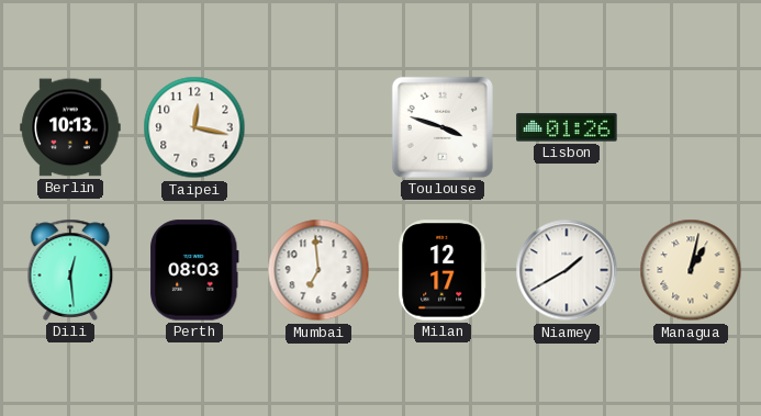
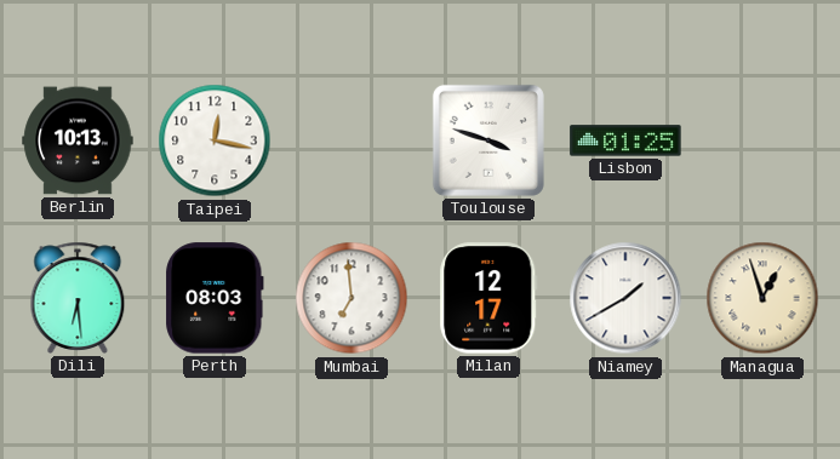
Lisbon: 01:26 -> 01:25
Dili: 12:29 -> 6:29
Managua: 1:02 -> 12:57
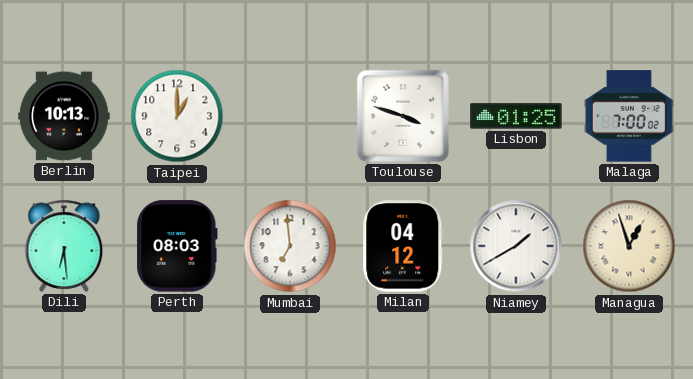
Taipei: 12:17 -> 1:00
Malaga: none -> 7:00
Milan: 12:17 -> 04:12
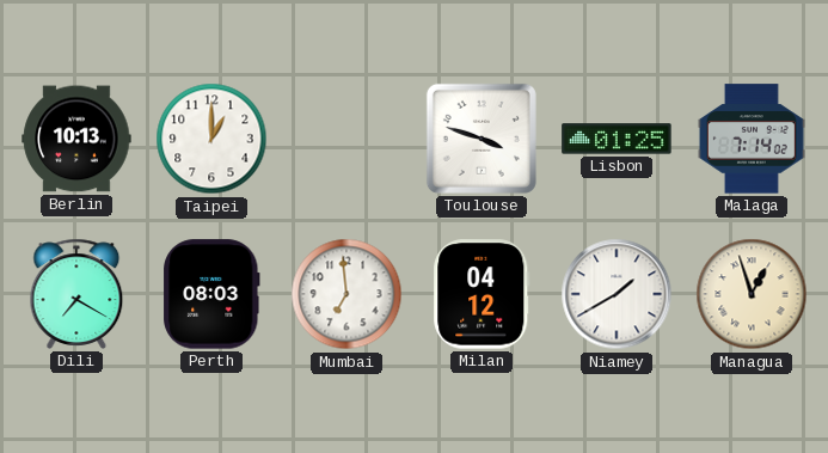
Malaga: 7:00 -> 7:14
Dili: 6:29 -> 7:20
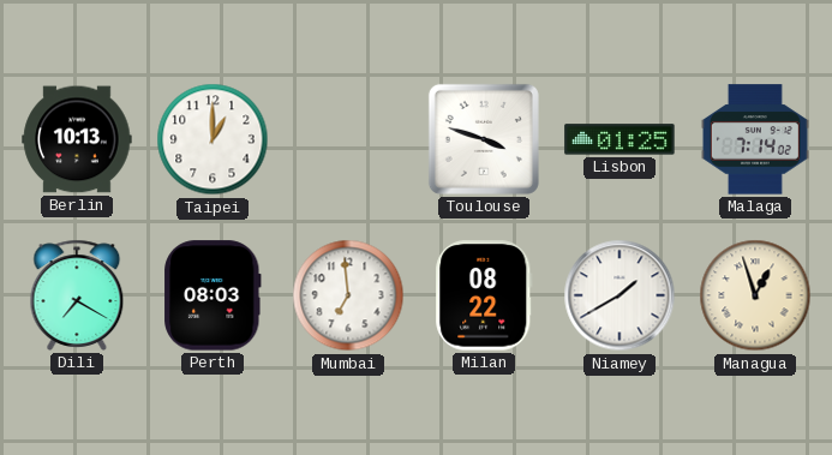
Milan: 04:12 -> 08:22
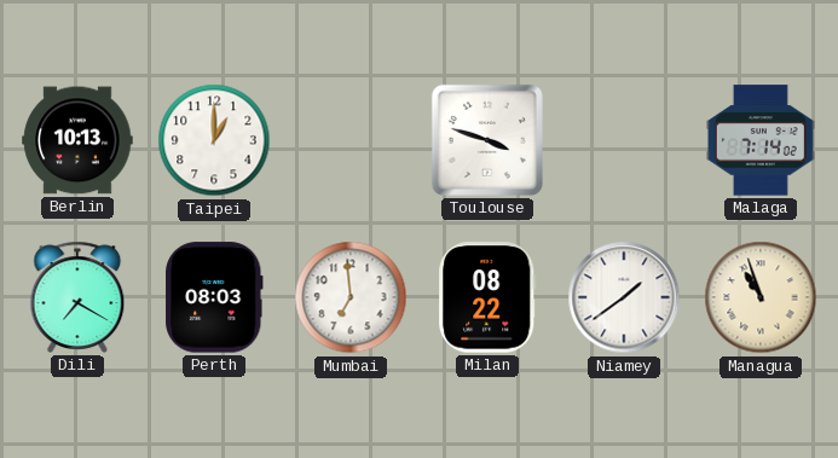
Lisbon: 01:25 -> none
Niamey: 1:40 -> 1:39
Managua: 12:57 -> 10:57
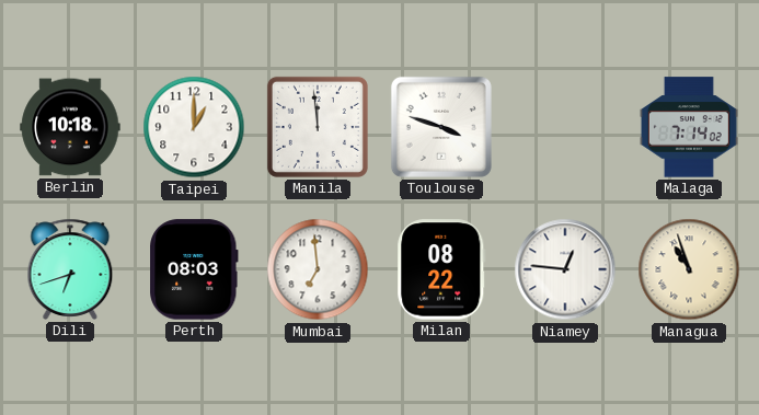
Berlin: 10:13 -> 10:18
Manila: none -> 11:59
Dili: 7:20 -> 6:42
Niamey: 1:39 -> 12:46
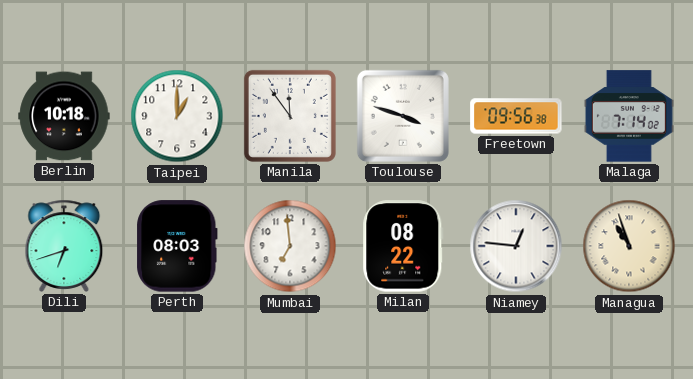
Manila: 11:59 -> 11:54
Freetown: none -> 09:56
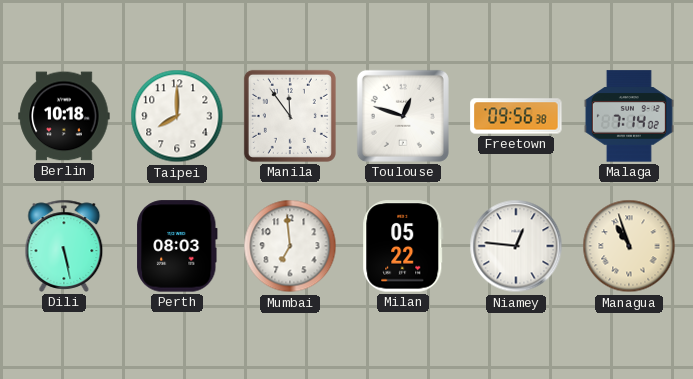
Taipei: 1:00 -> 8:00
Toulouse: 3:48 -> 12:48
Dili: 6:42 -> 5:28
Milan: 08:22 -> 05:22
